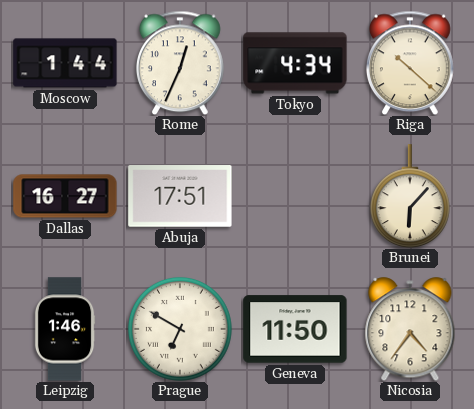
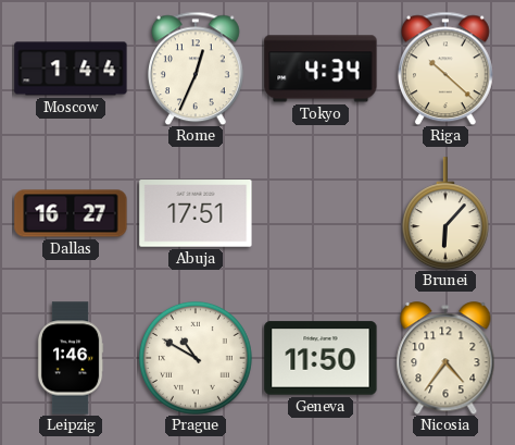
Prague: 6:50 -> 10:50
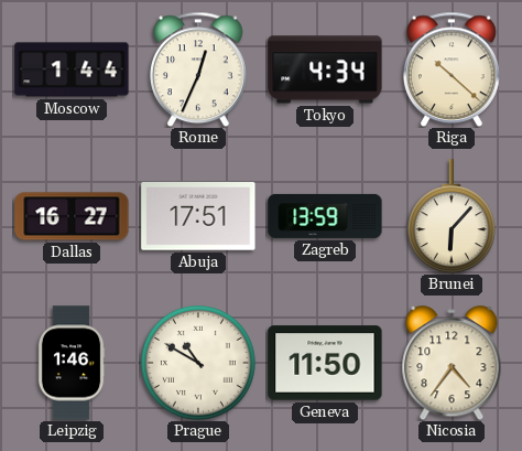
Zagreb: none -> 13:59
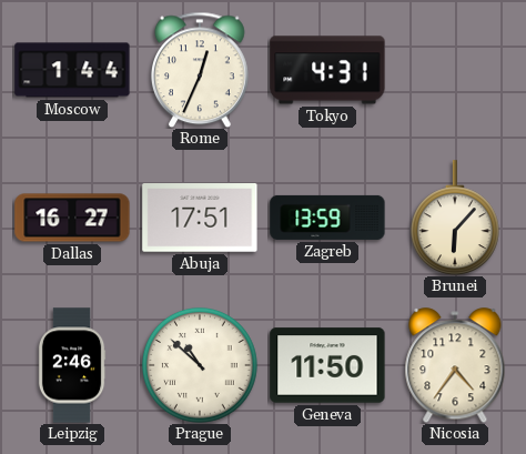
Tokyo: 4:34 -> 4:31
Riga: 10:22 -> none
Leipzig: 1:46 -> 2:46
Prague: 10:50 -> 10:52
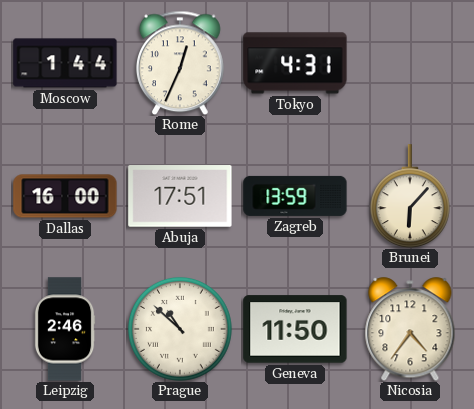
Dallas: 16:27 -> 16:00
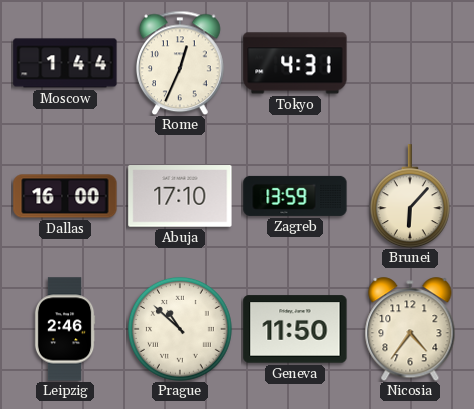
Abuja: 17:51 -> 17:10
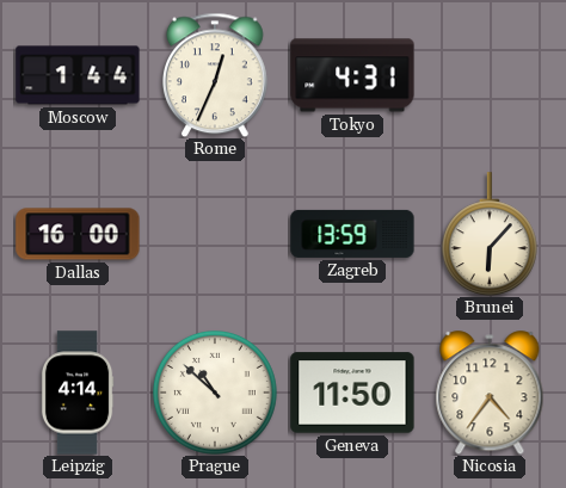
Abuja: 17:10 -> none
Leipzig: 2:46 -> 4:14
